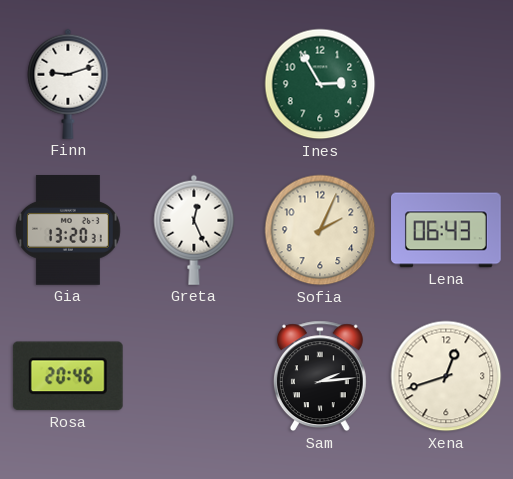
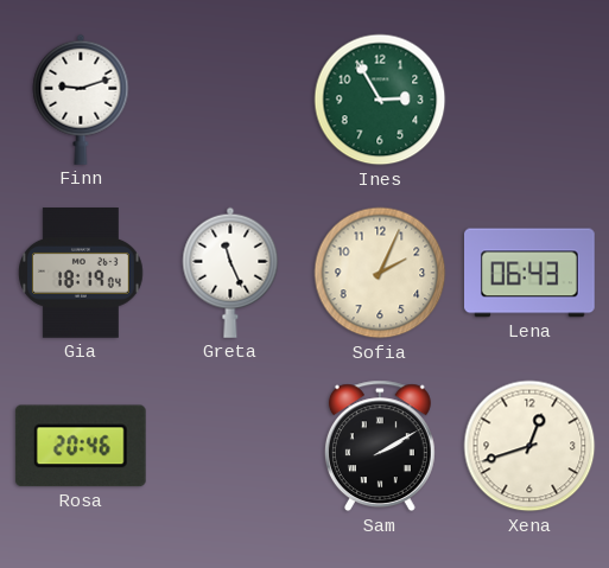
Gia: 13:20 -> 18:19
Greta: 12:26 -> 11:26
Sam: 2:14 -> 2:10
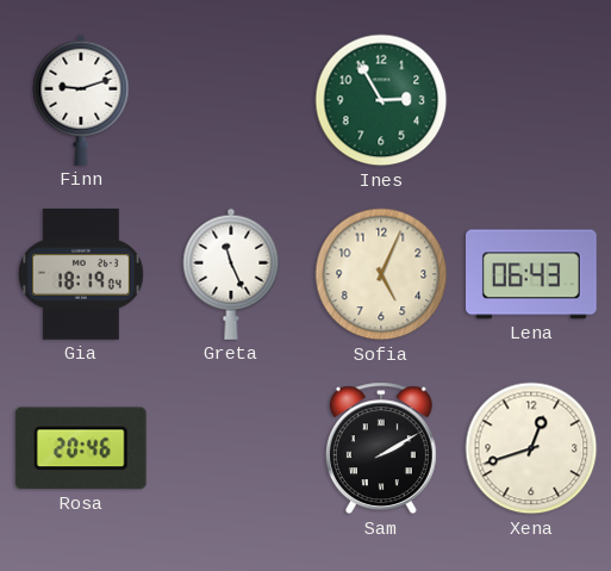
Sofia: 2:04 -> 5:04
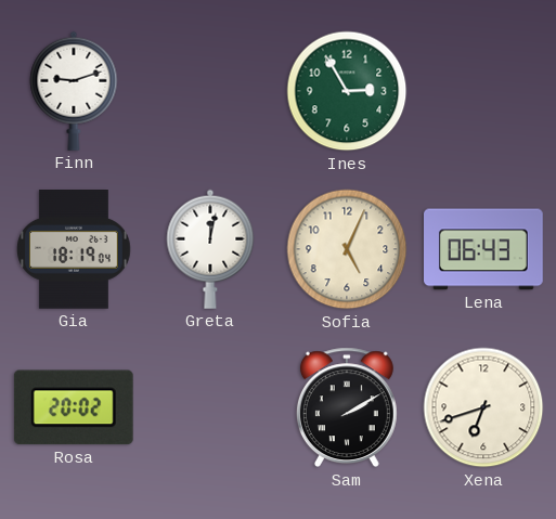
Greta: 11:26 -> 12:02
Rosa: 20:46 -> 20:02
Xena: 12:42 -> 6:42
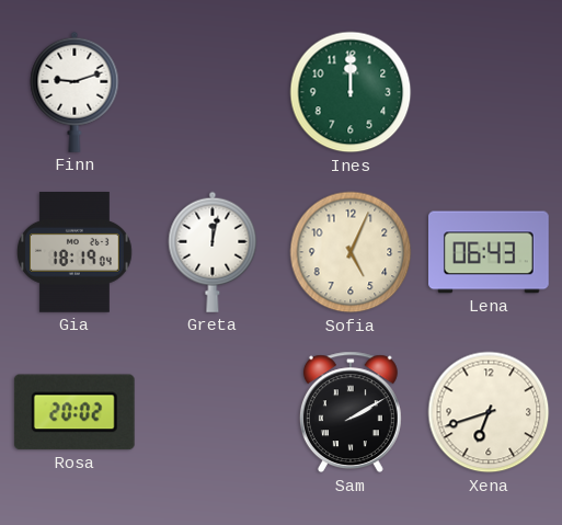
Ines: 2:55 -> 12:00
